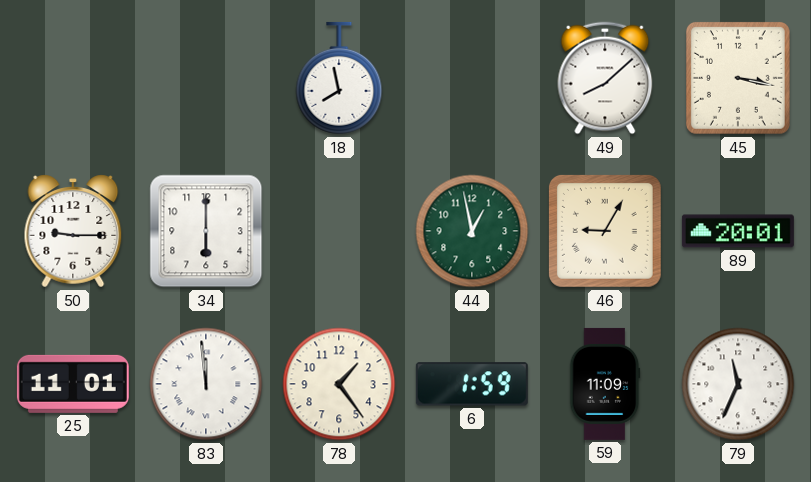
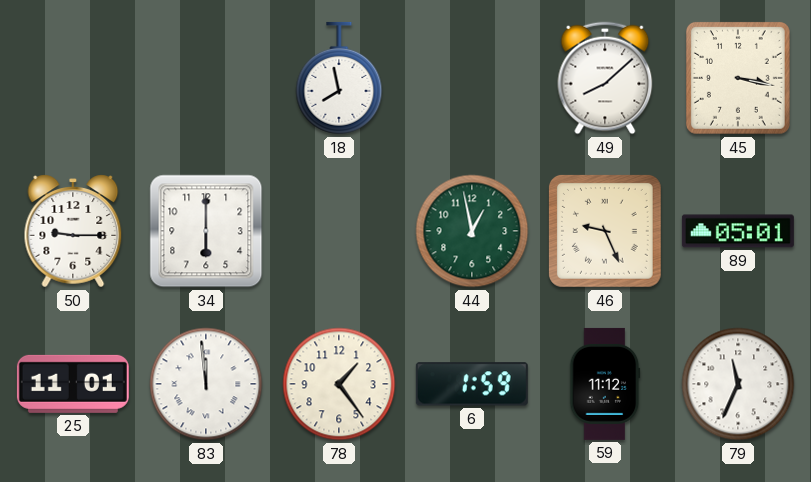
46: 9:05 -> 9:26
89: 20:01 -> 05:01
59: 11:09 -> 11:12
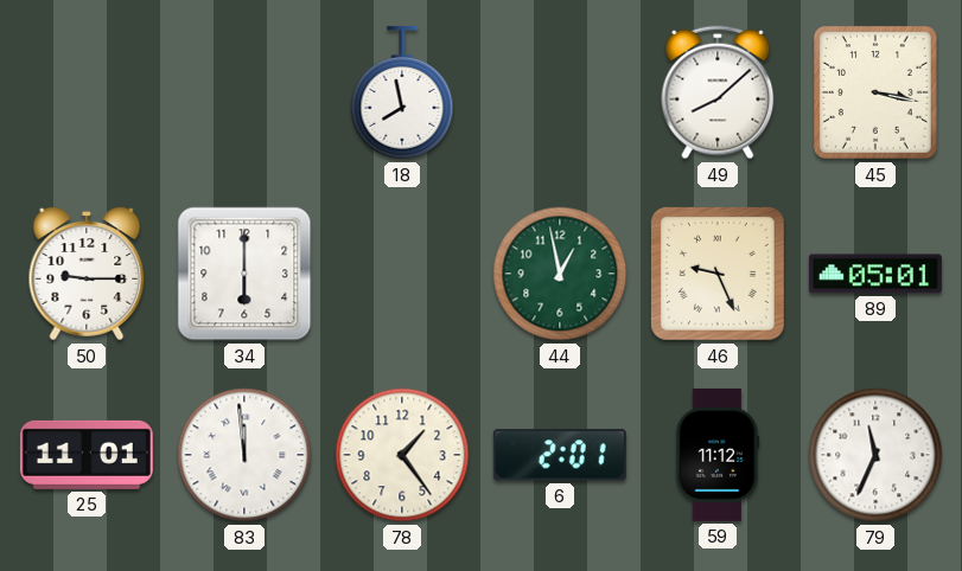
6: 1:59 -> 2:01
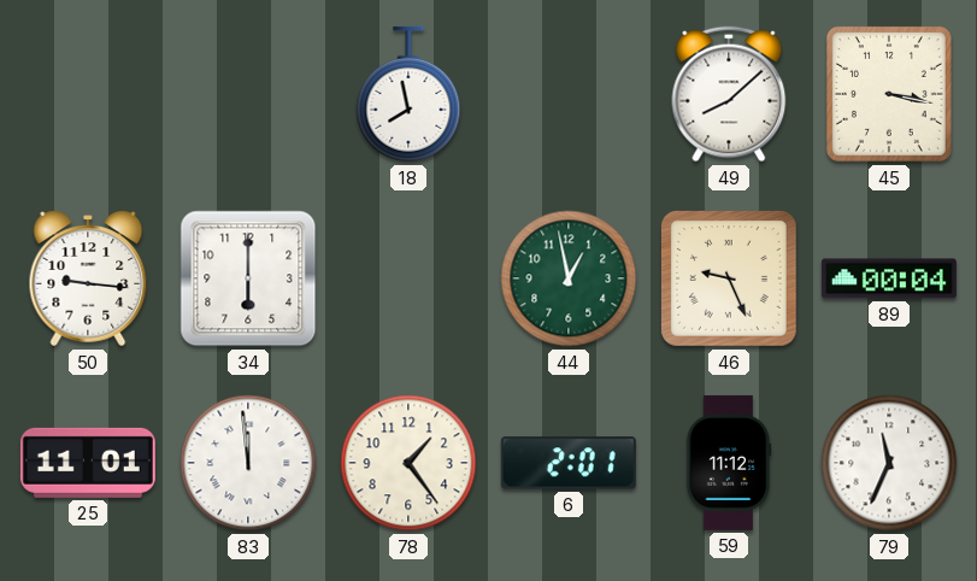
50: 9:15 -> 9:16
89: 05:01 -> 00:04
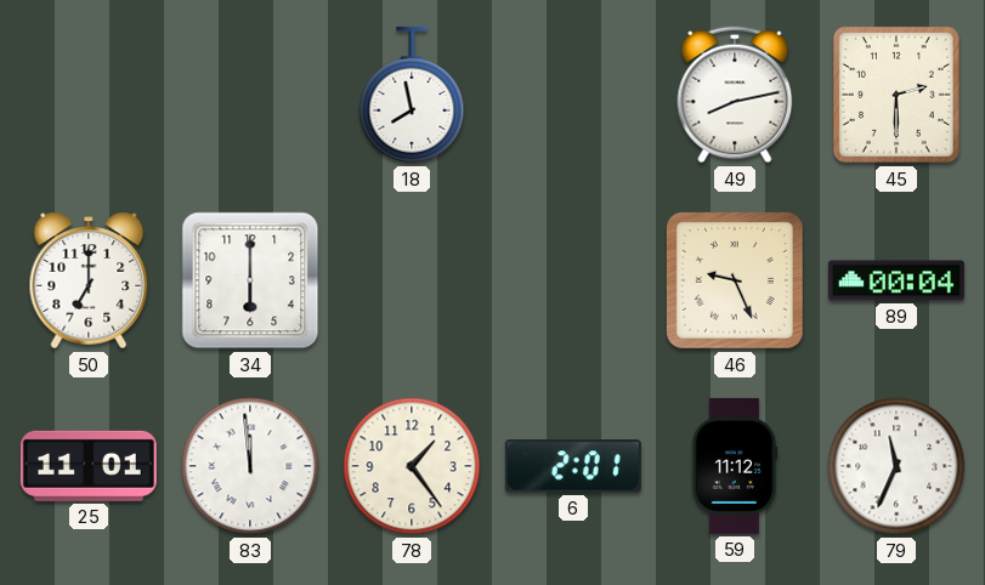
49: 8:08 -> 8:13
45: 3:17 -> 2:30
50: 9:16 -> 7:00
44: 12:58 -> none
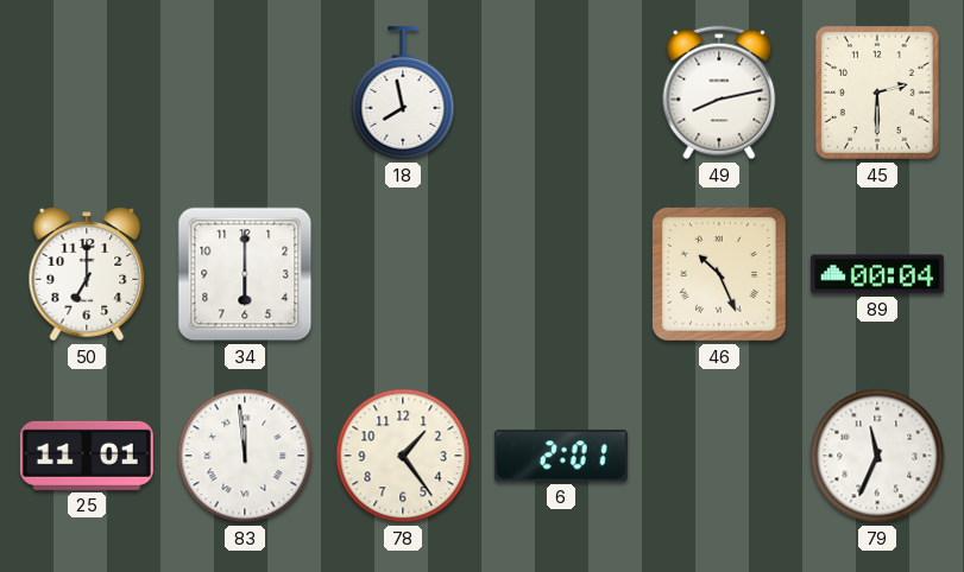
46: 9:26 -> 10:26
59: 11:12 -> none
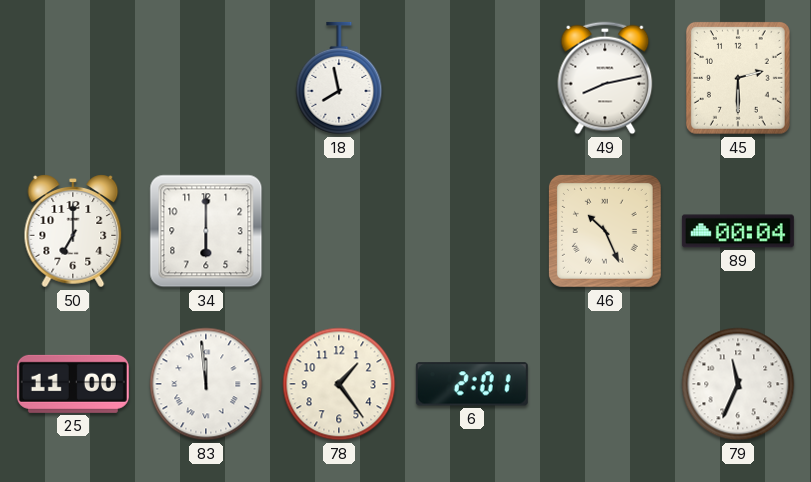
25: 11:01 -> 11:00
